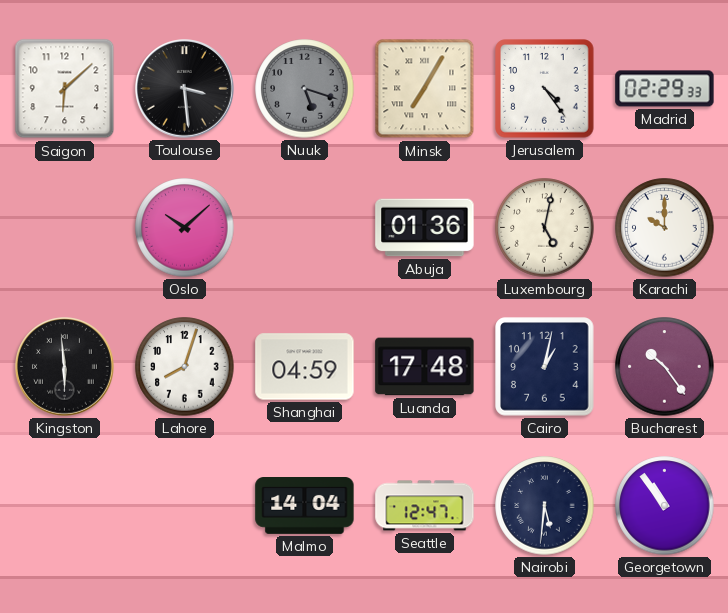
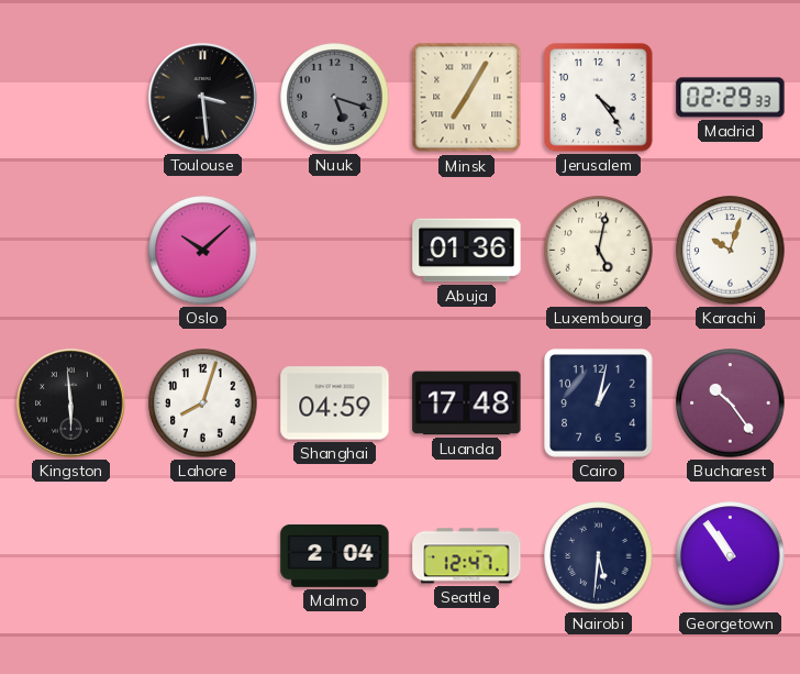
Saigon: 6:08 -> none
Karachi: 10:00 -> 10:03
Malmo: 14:04 -> 2:04
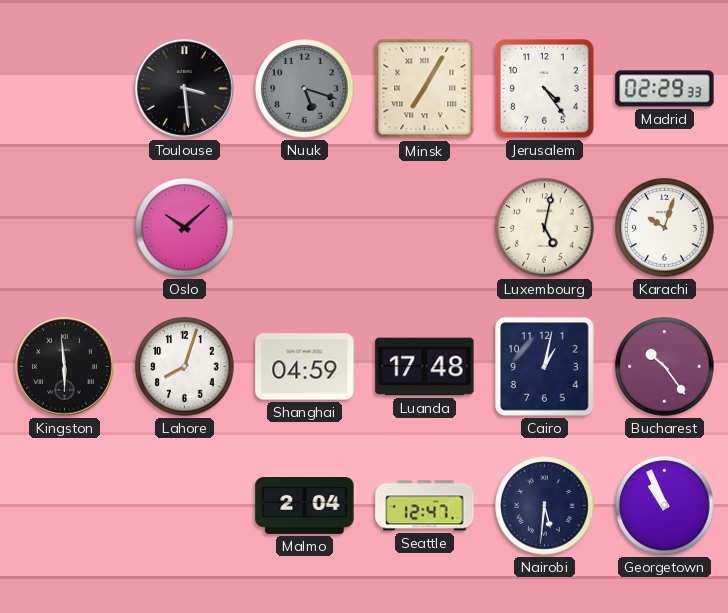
Abuja: 01:36 -> none
Georgetown: 10:54 -> 10:56
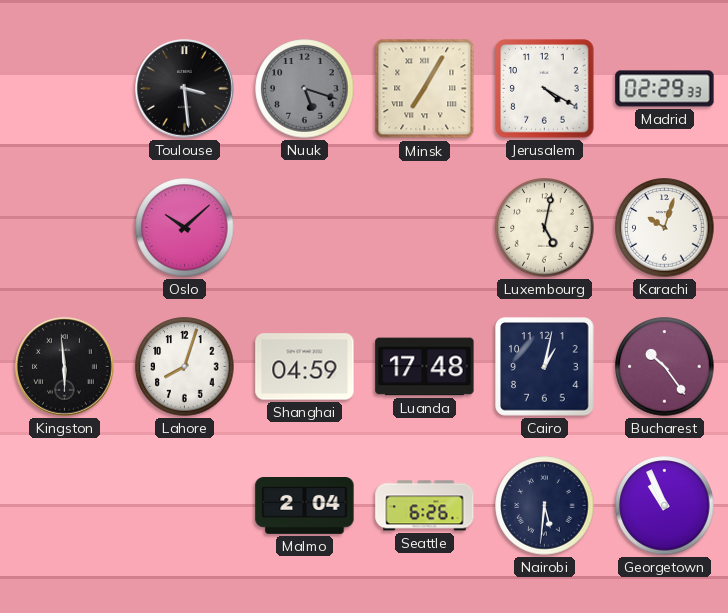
Jerusalem: 4:24 -> 4:20
Seattle: 12:47 -> 6:26
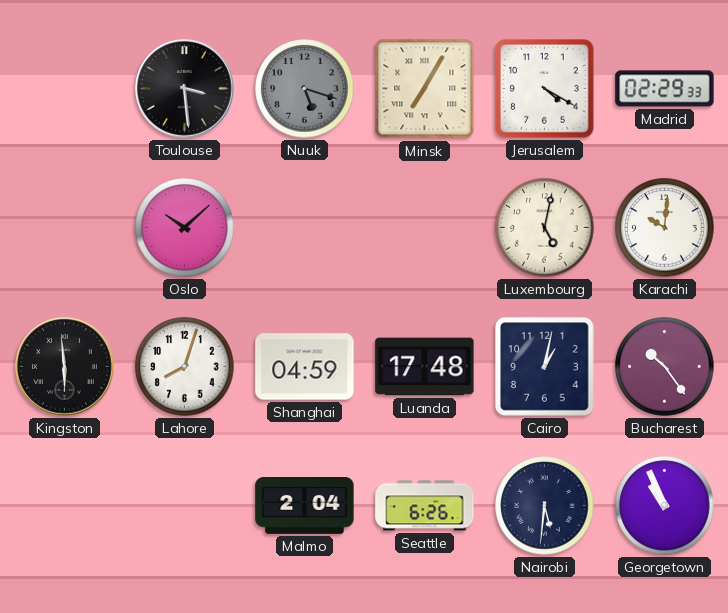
Karachi: 10:03 -> 10:01
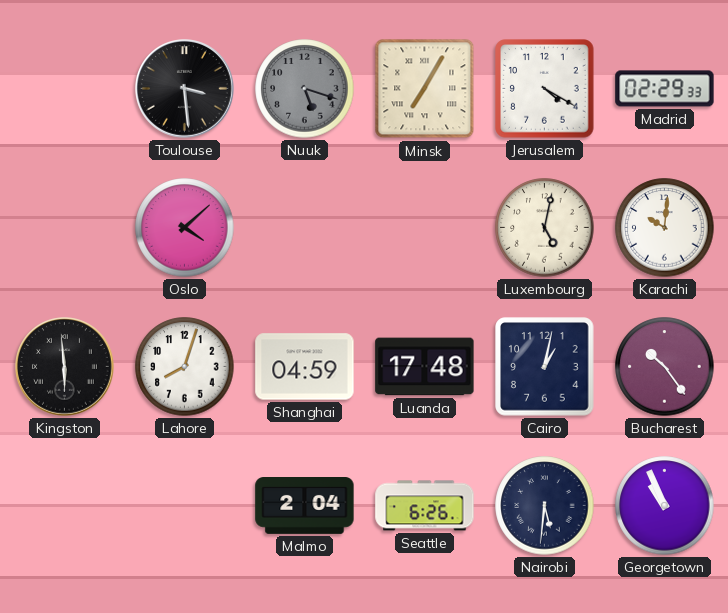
Oslo: 10:08 -> 4:08
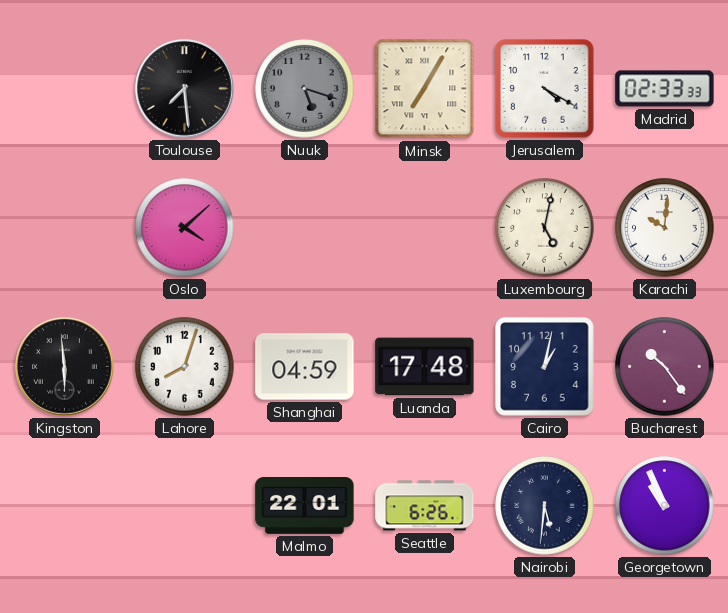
Toulouse: 3:29 -> 7:29
Madrid: 02:29 -> 02:33
Malmo: 2:04 -> 22:01
